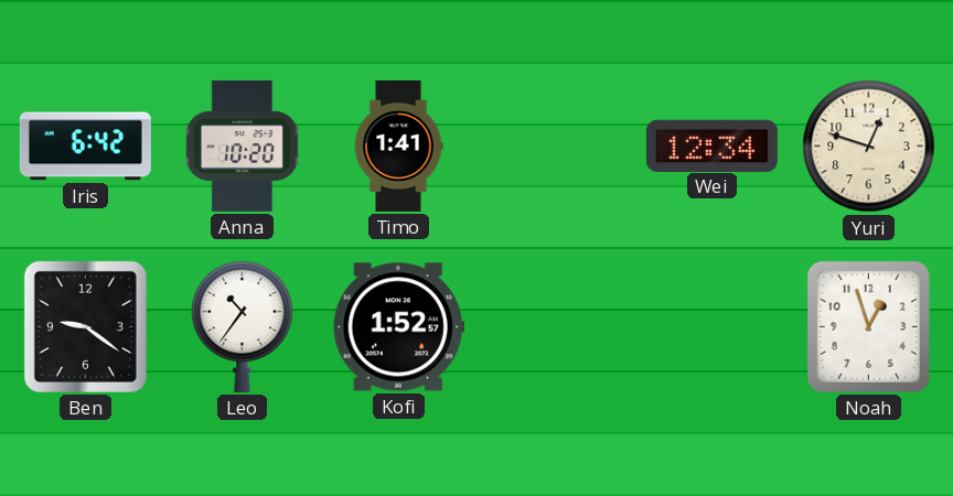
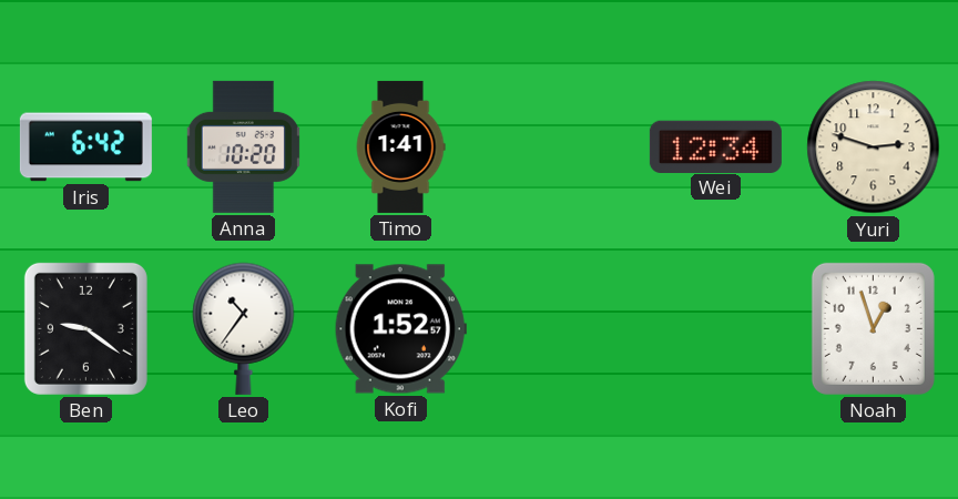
Yuri: 12:48 -> 2:48
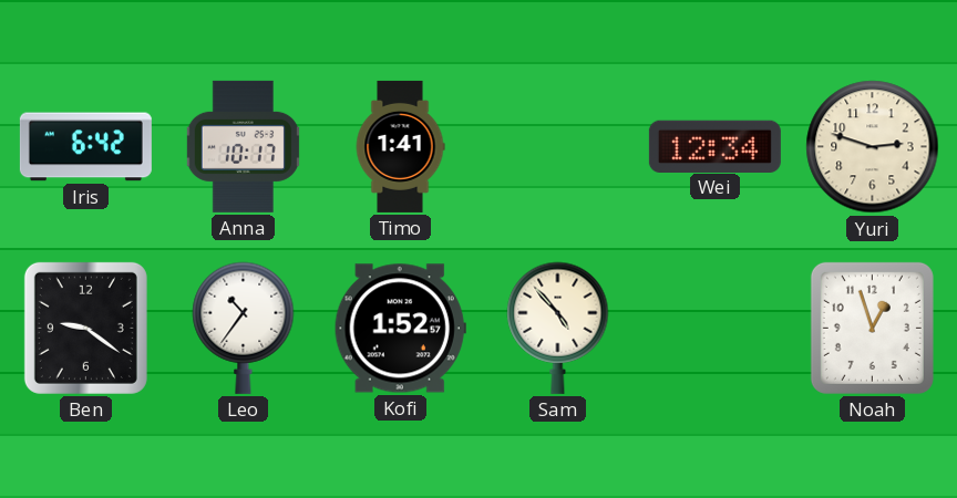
Anna: 10:20 -> 10:17
Sam: none -> 4:53
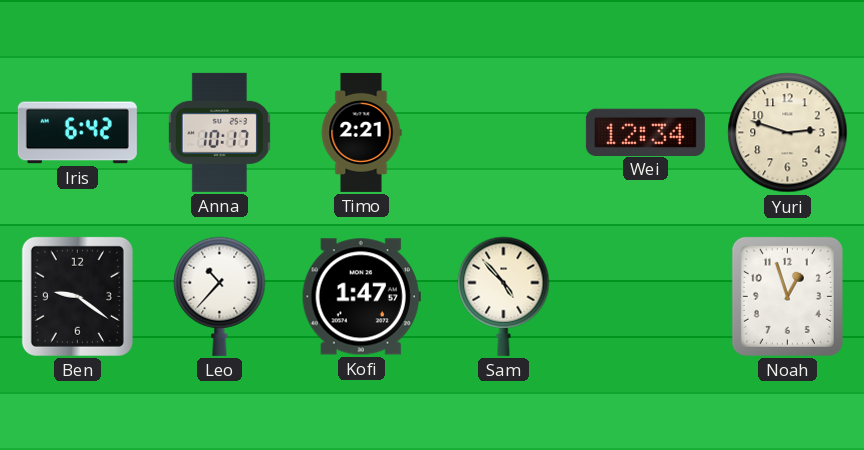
Timo: 1:41 -> 2:21
Leo: 10:36 -> 10:37
Kofi: 1:52 -> 1:47
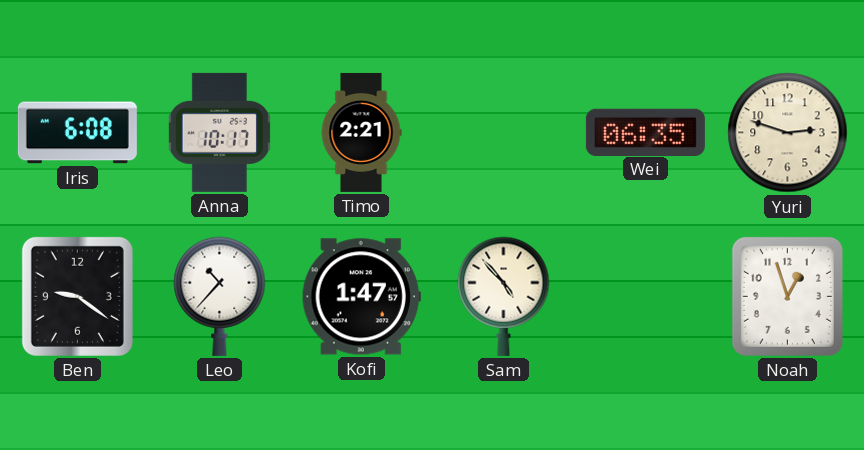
Iris: 6:42 -> 6:08
Wei: 12:34 -> 06:35
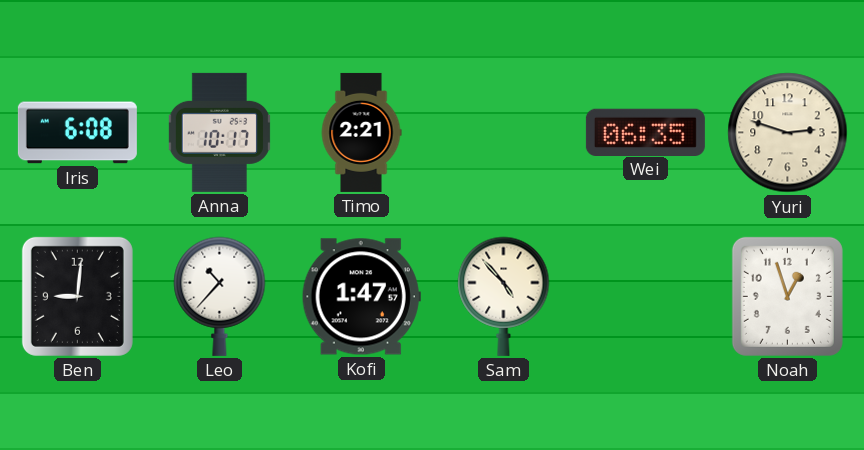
Ben: 9:21 -> 9:01
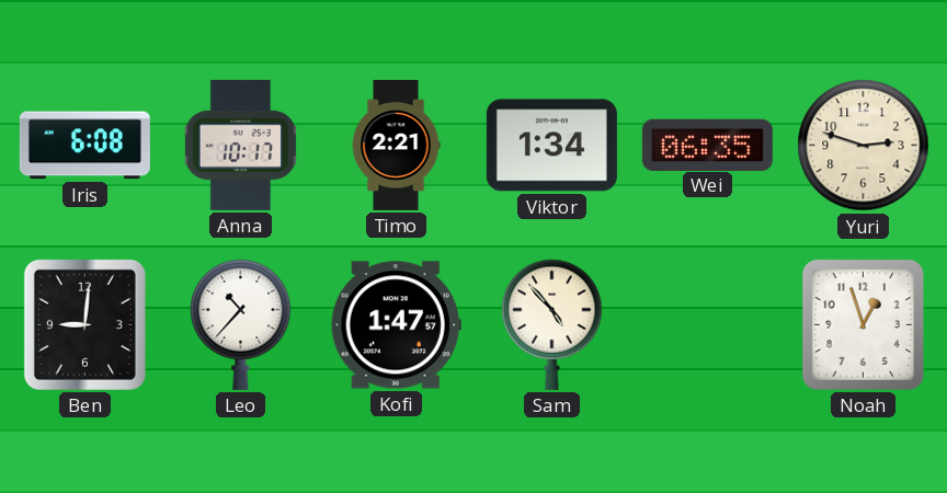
Viktor: none -> 1:34
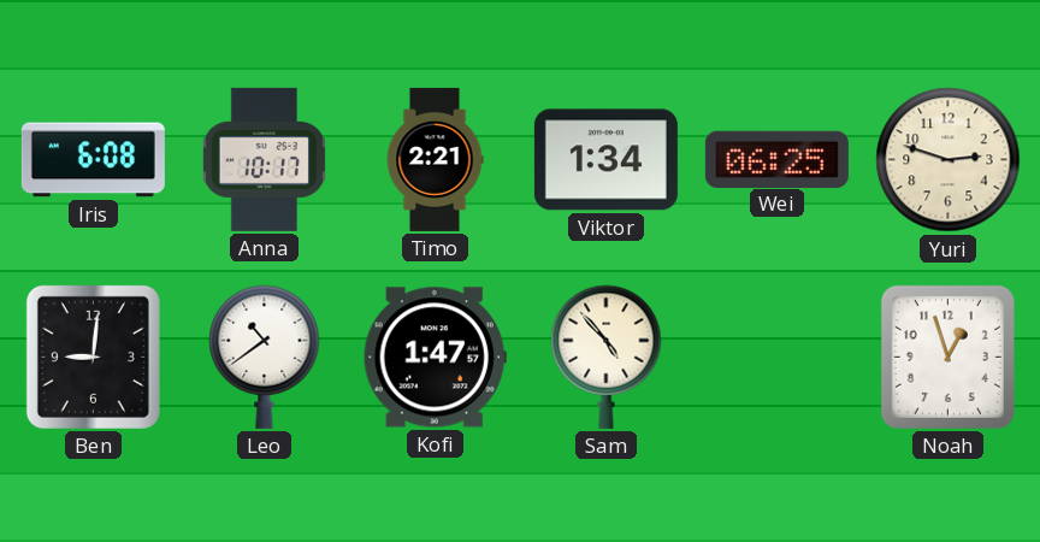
Wei: 06:35 -> 06:25
Leo: 10:37 -> 10:39
